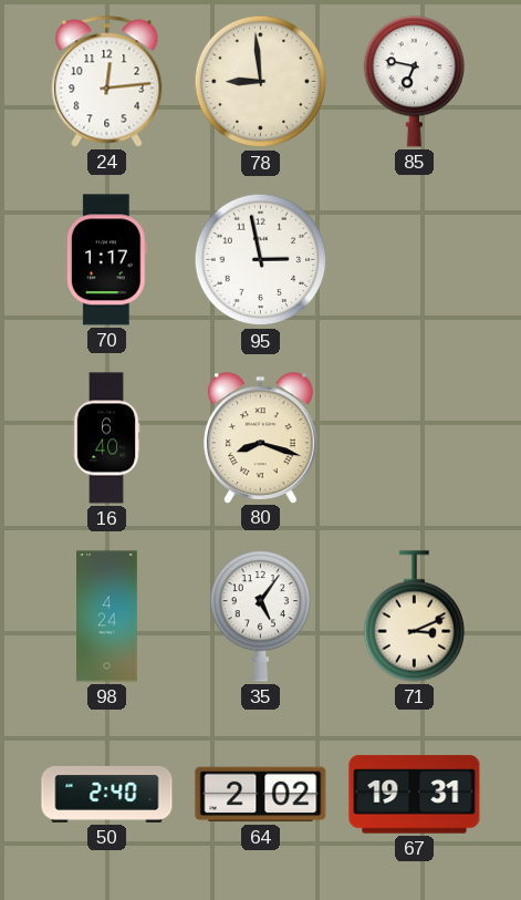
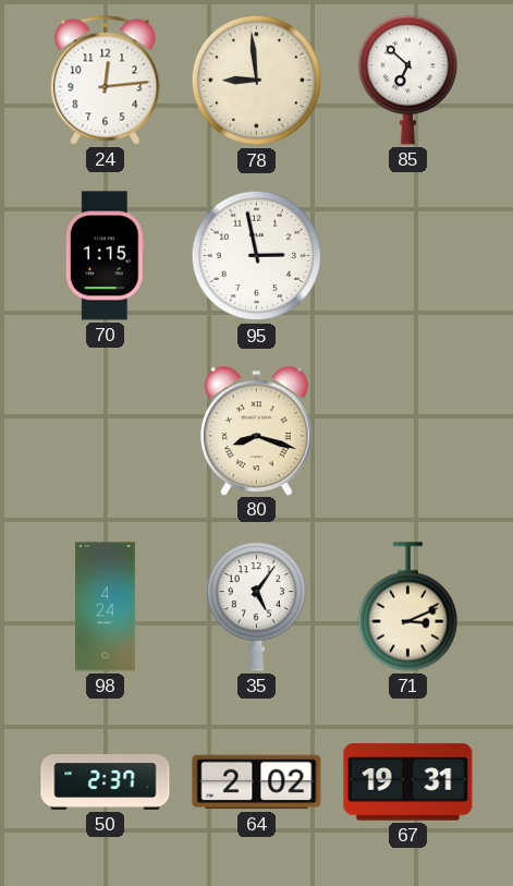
85: 6:47 -> 6:52
70: 1:17 -> 1:15
16: 6:40 -> none
50: 2:40 -> 2:37
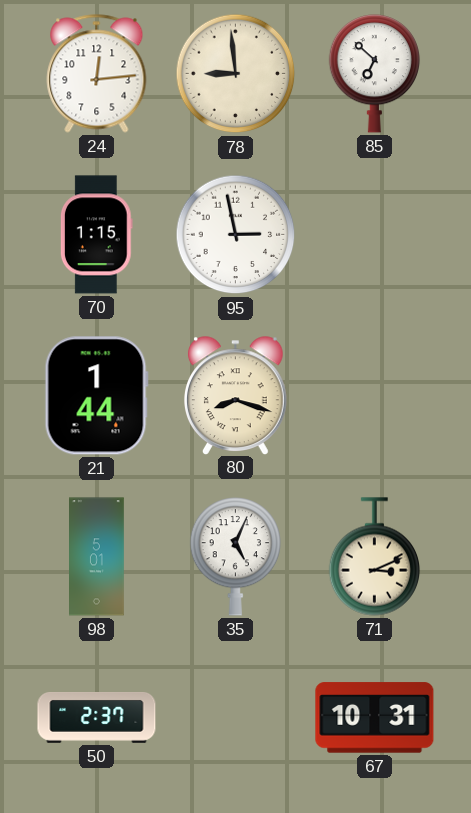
21: none -> 1:44
98: 4:24 -> 5:01
35: 5:06 -> 5:04
64: 2:02 -> none
67: 19:31 -> 10:31
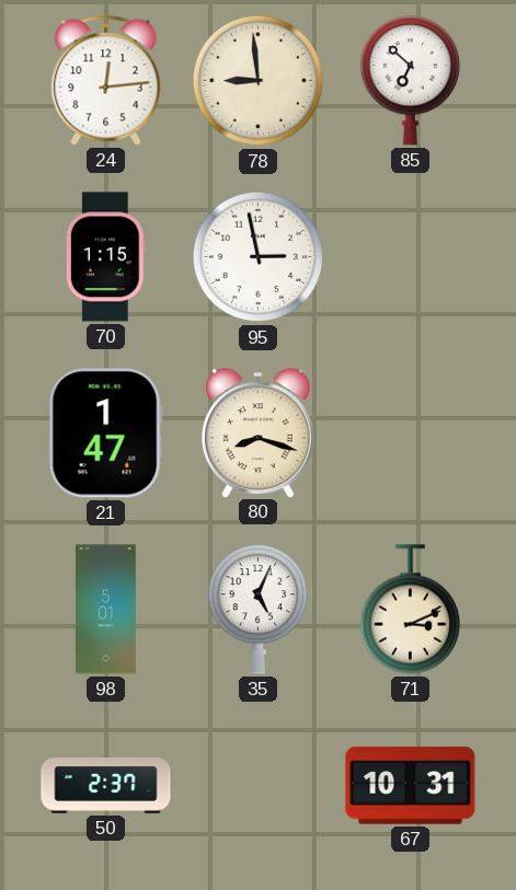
21: 1:44 -> 1:47
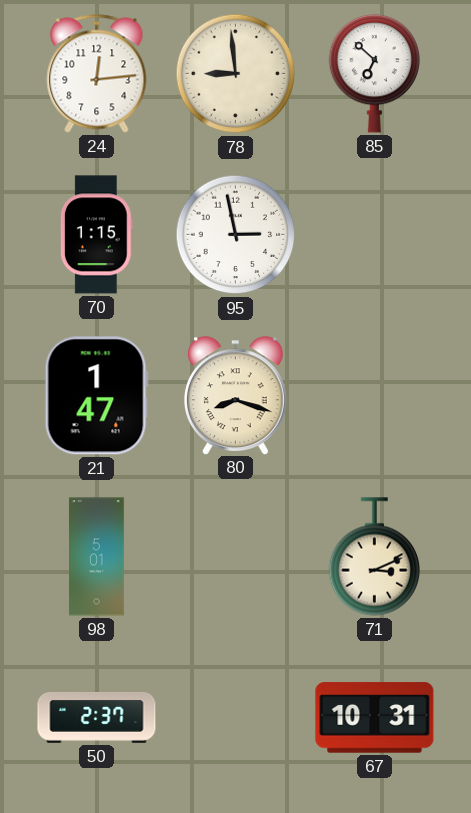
35: 5:04 -> none
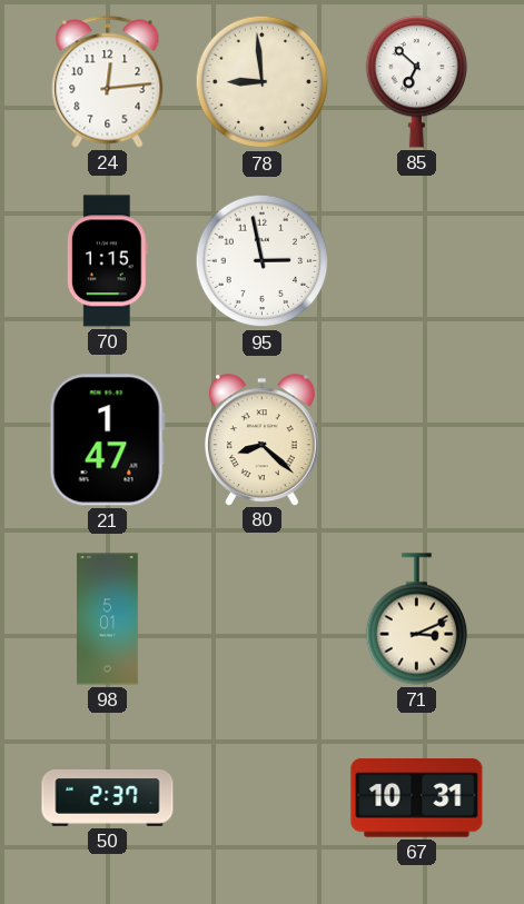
80: 8:18 -> 8:22
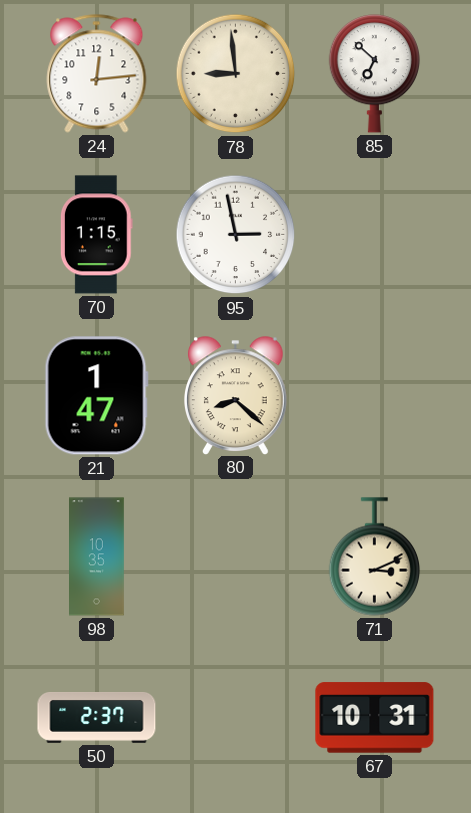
98: 5:01 -> 10:35
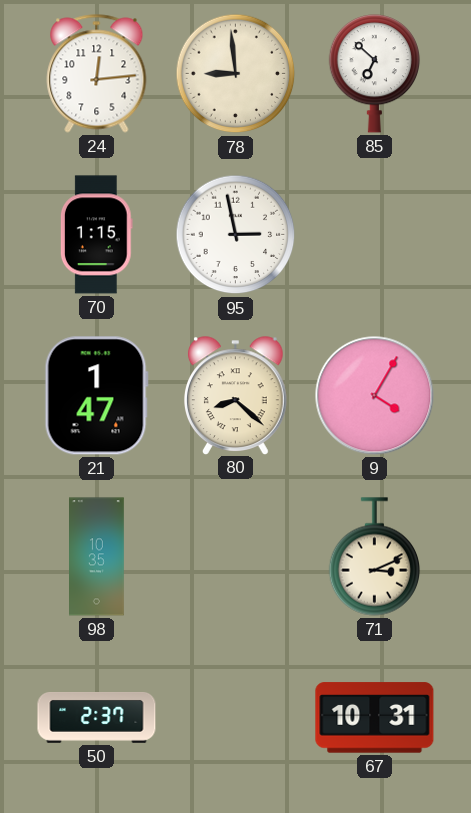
9: none -> 4:05
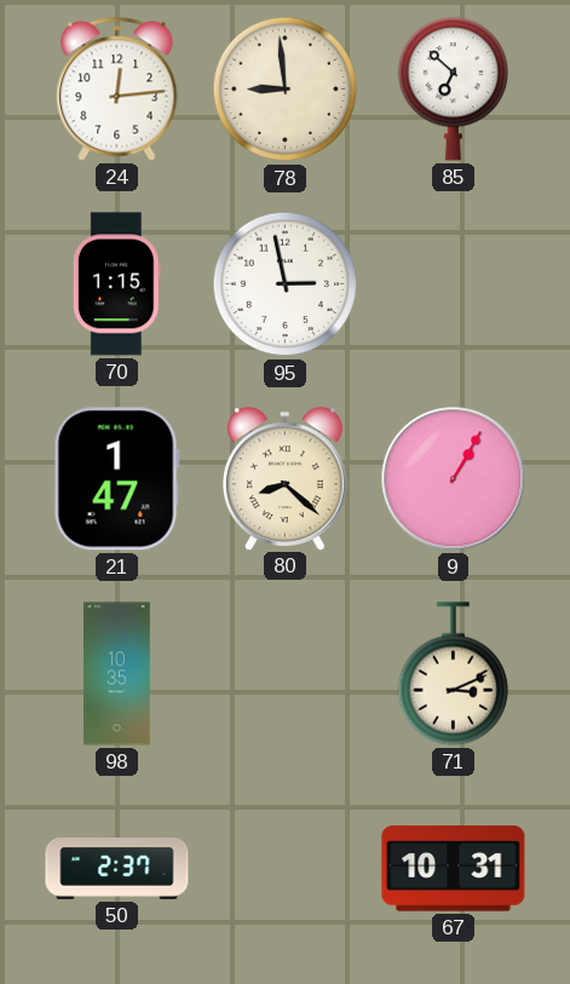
9: 4:05 -> 1:05
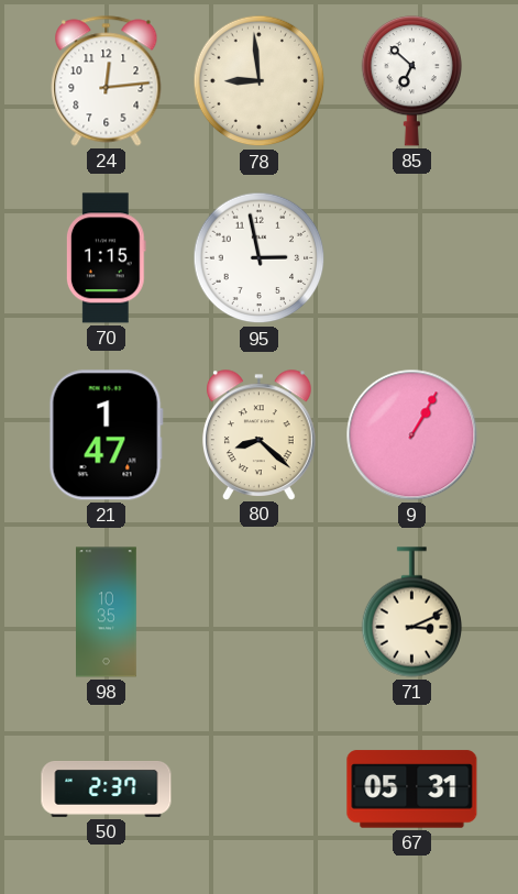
67: 10:31 -> 05:31
